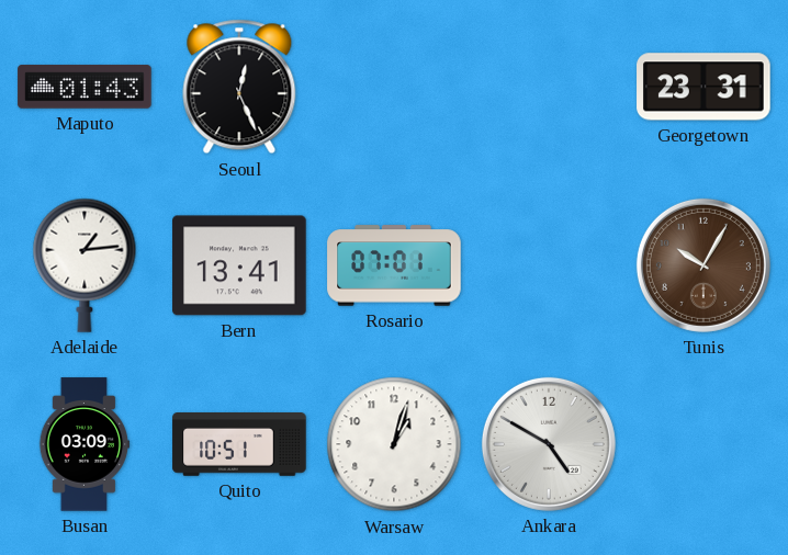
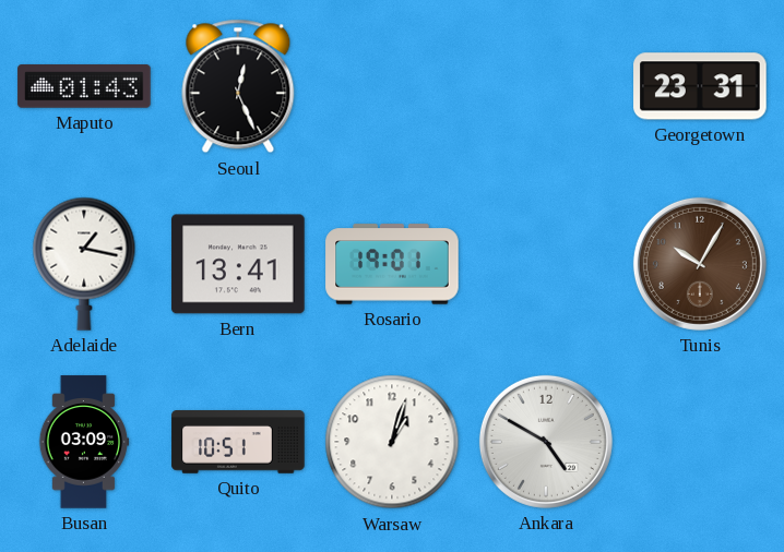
Adelaide: 1:14 -> 1:17
Rosario: 07:01 -> 19:01
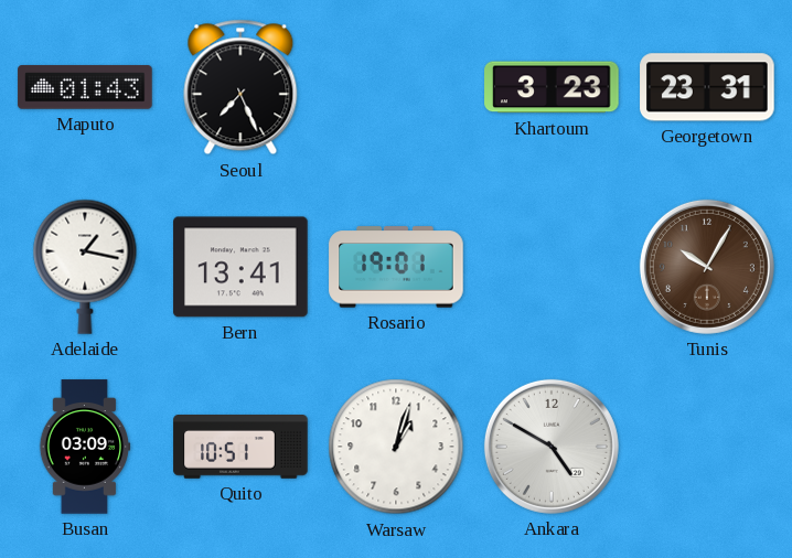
Seoul: 12:26 -> 7:26
Khartoum: none -> 3:23
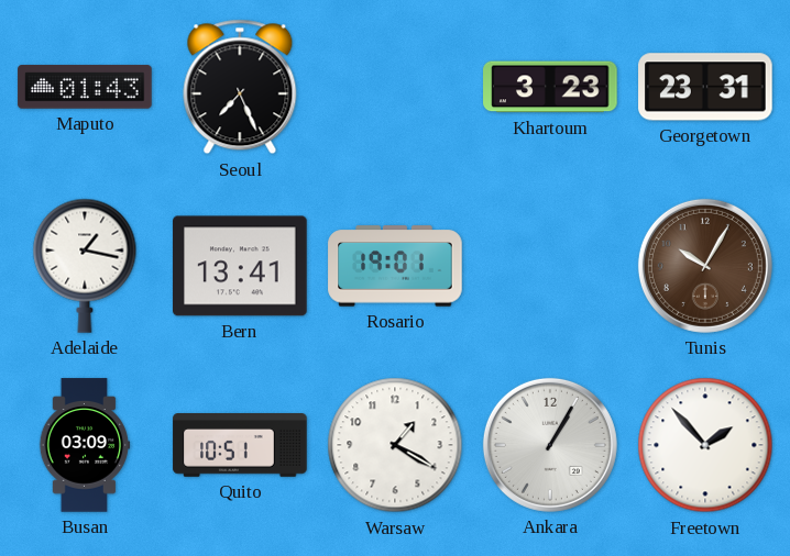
Warsaw: 1:03 -> 1:20
Ankara: 4:50 -> 1:05
Freetown: none -> 1:53
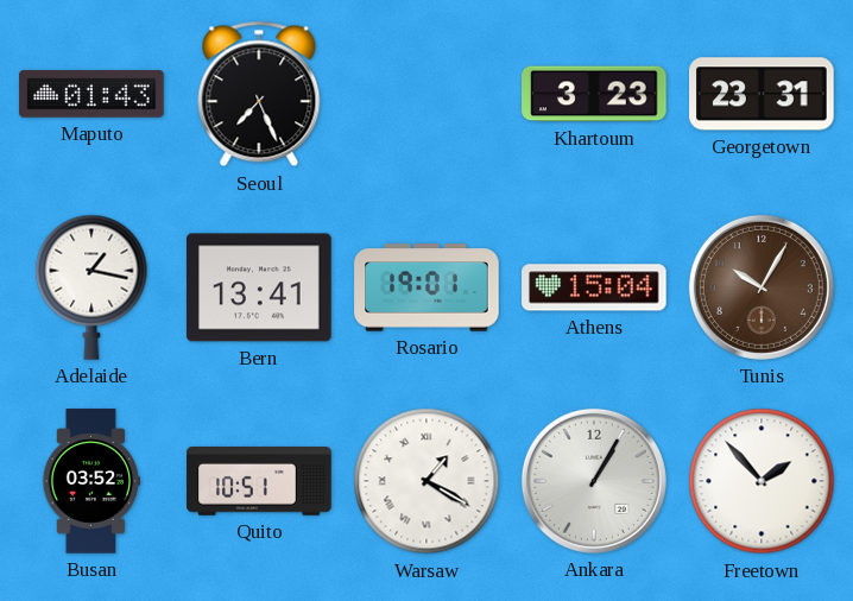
Athens: none -> 15:04
Busan: 03:09 -> 03:52
Warsaw numerals: Arabic -> Roman
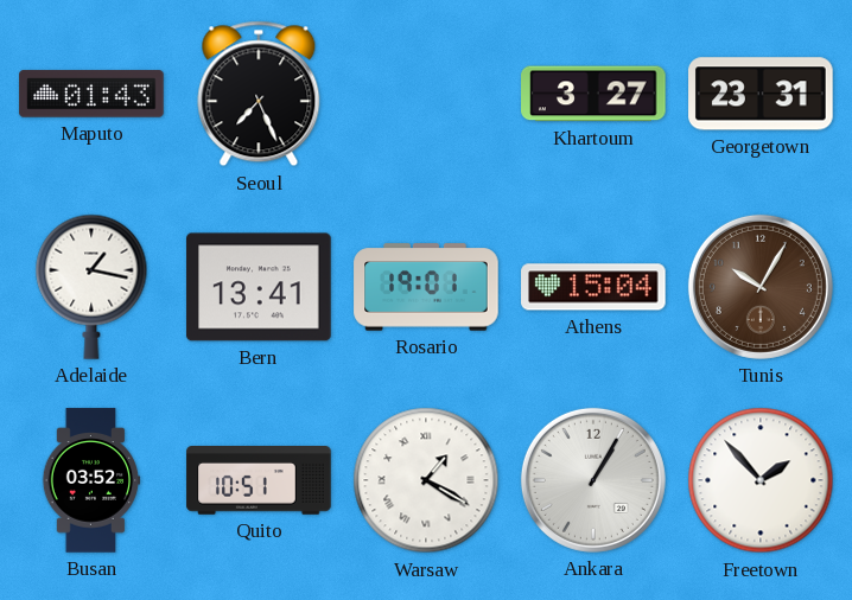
Khartoum: 3:23 -> 3:27
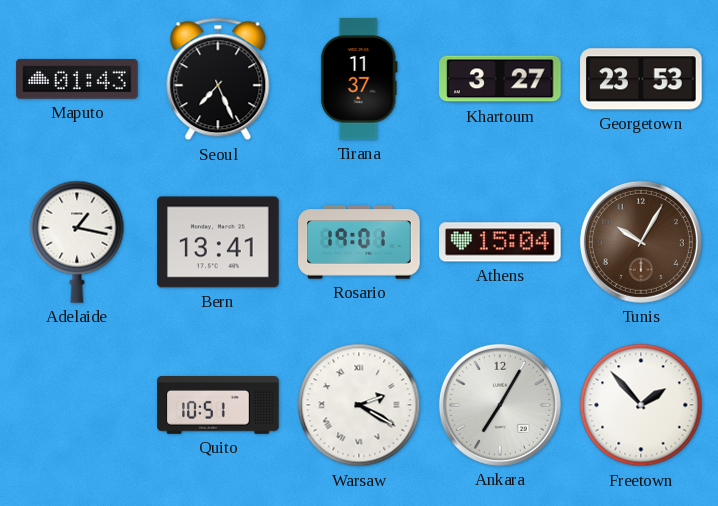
Tirana: none -> 11:37
Georgetown: 23:31 -> 23:53
Busan: 03:52 -> none
Warsaw: 1:20 -> 2:20
Ankara: 1:05 -> 7:05
